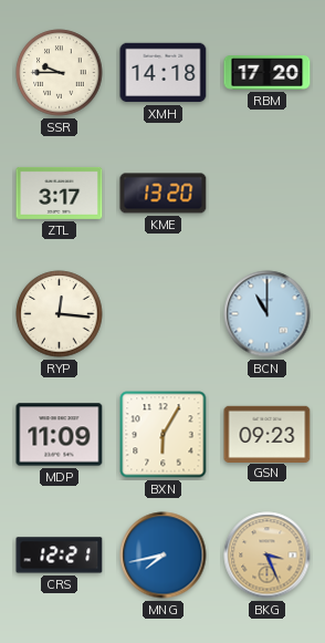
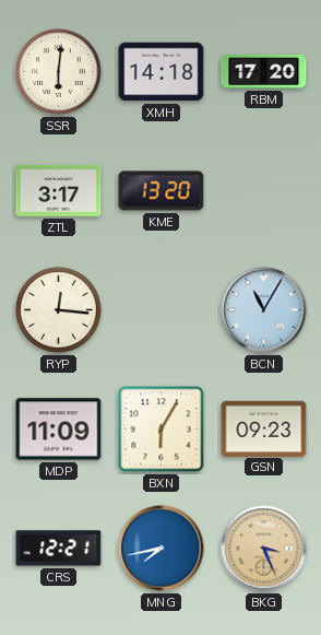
SSR: 9:45 -> 6:01
BCN: 11:00 -> 11:05
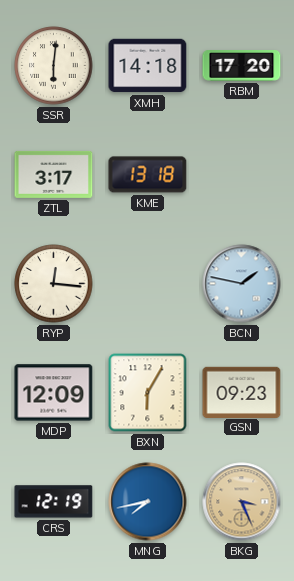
KME: 13:20 -> 13:18
BCN: 11:05 -> 1:47
MDP: 11:09 -> 12:09
CRS: 12:21 -> 12:19
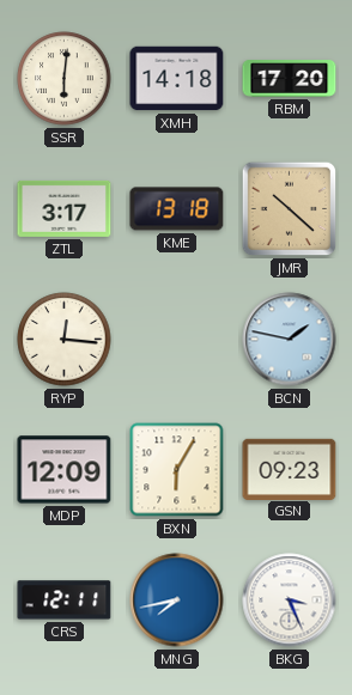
JMR: none -> 10:22
CRS: 12:19 -> 12:11
BKG dial: champagne -> white
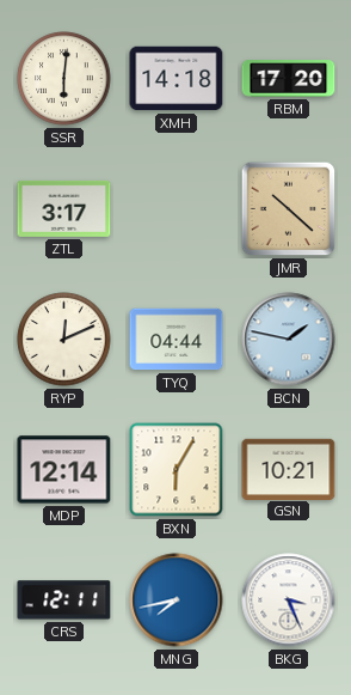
KME: 13:18 -> none
RYP: 12:16 -> 12:11
TYQ: none -> 04:44
MDP: 12:09 -> 12:14
GSN: 09:23 -> 10:21
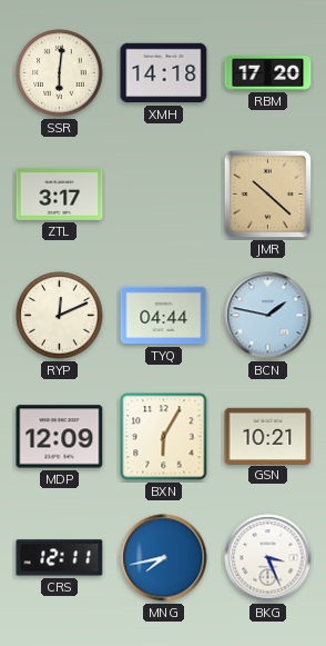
MDP: 12:14 -> 12:09
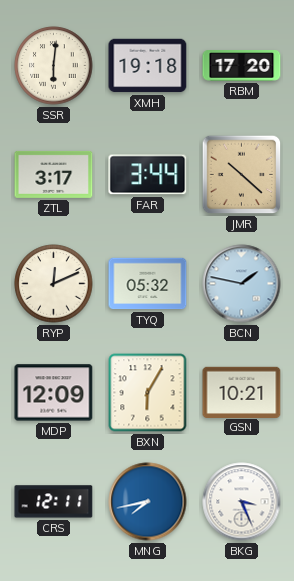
XMH: 14:18 -> 19:18
FAR: none -> 3:44
TYQ: 04:44 -> 05:32
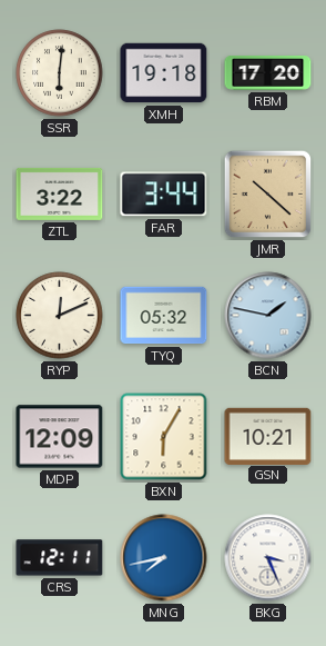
ZTL: 3:17 -> 3:22
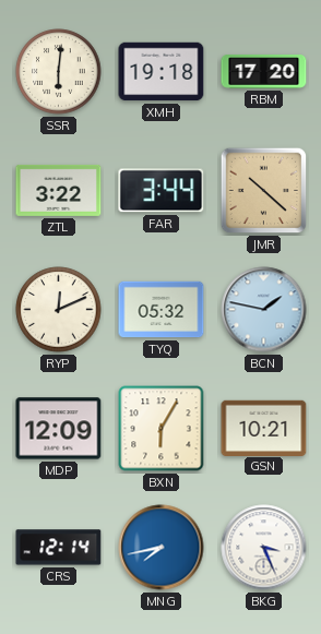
CRS: 12:11 -> 12:14
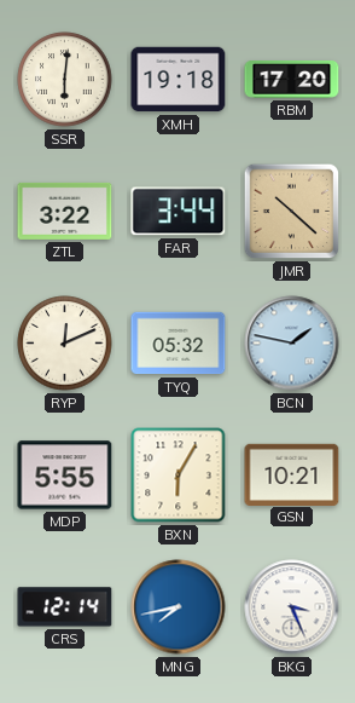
MDP: 12:09 -> 5:55
